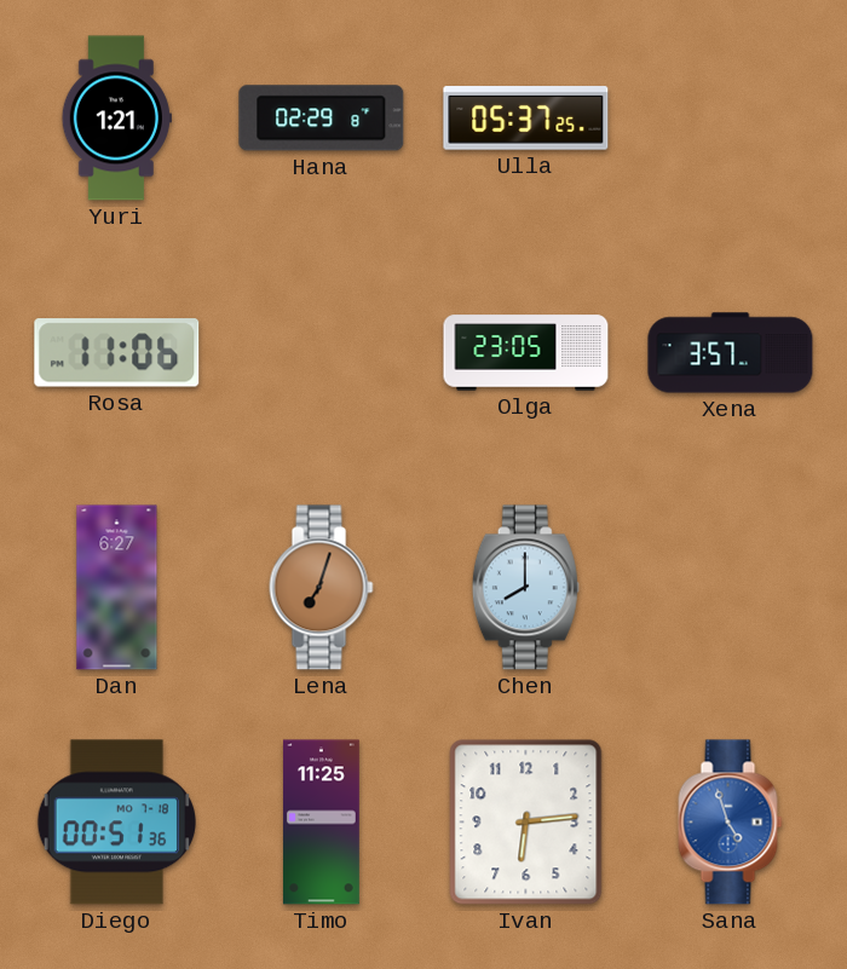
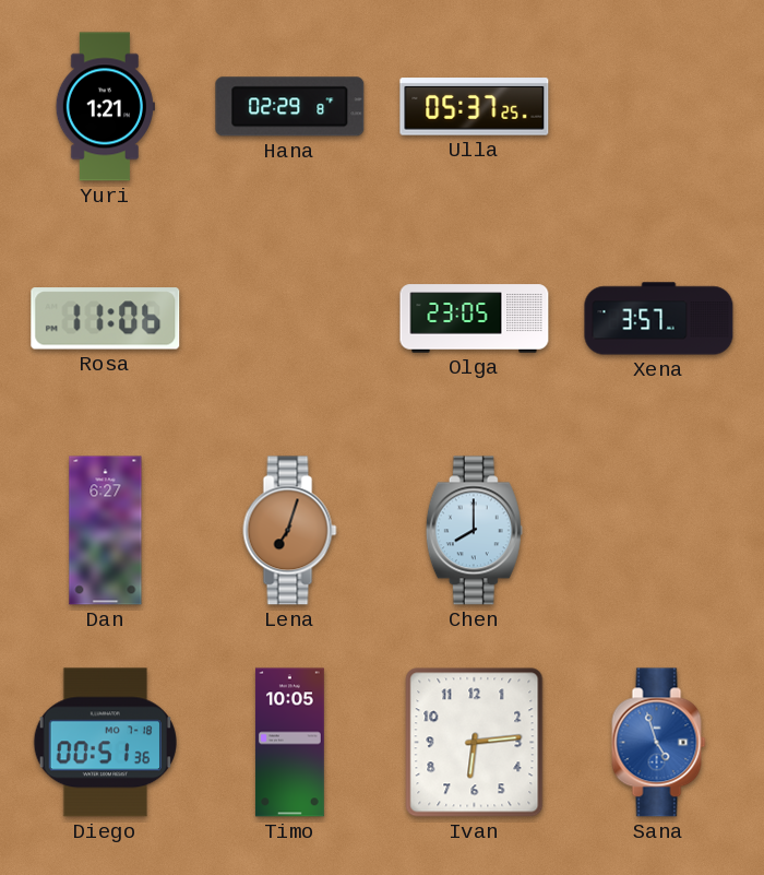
Timo: 11:25 -> 10:05
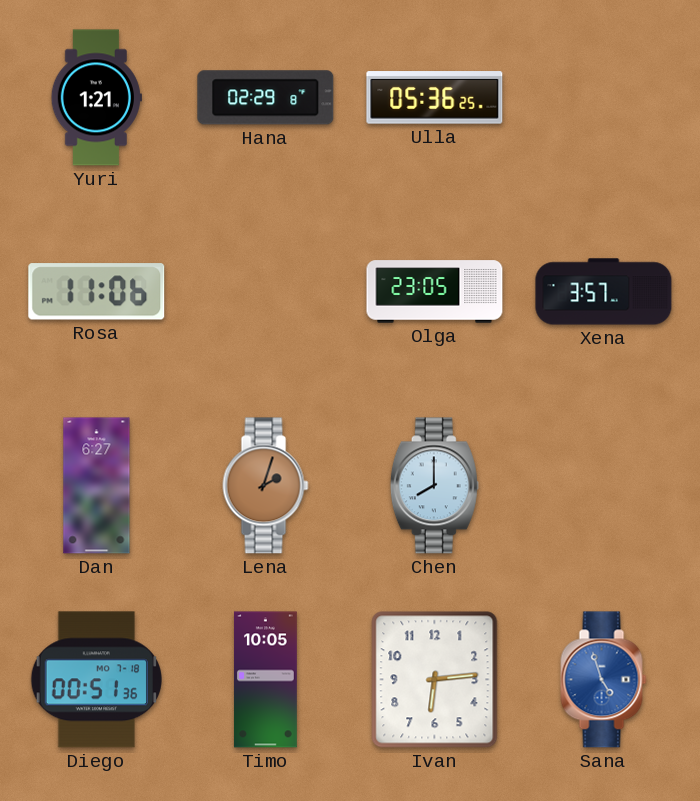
Ulla: 05:37 -> 05:36
Lena: 7:03 -> 2:03
